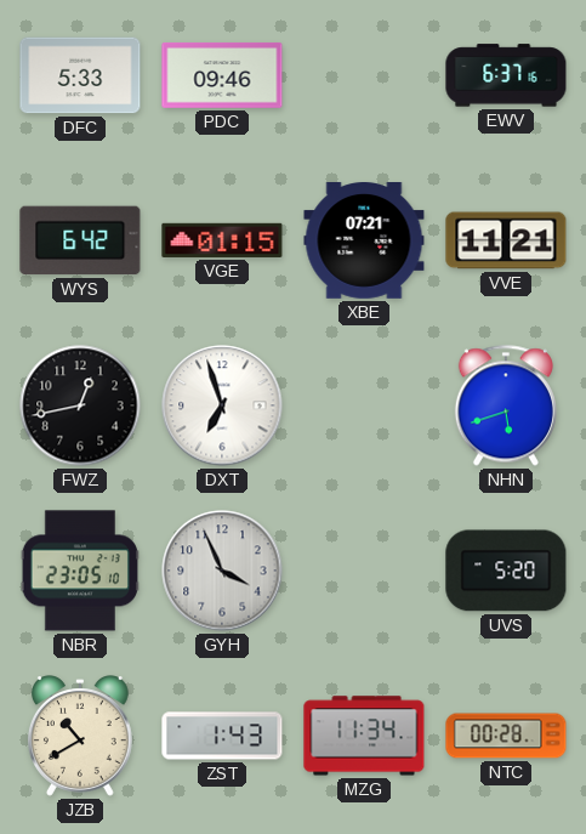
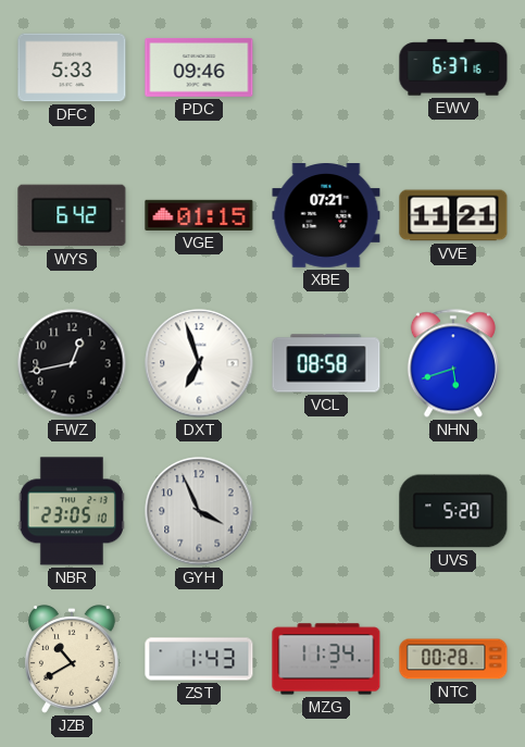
VCL: none -> 08:58
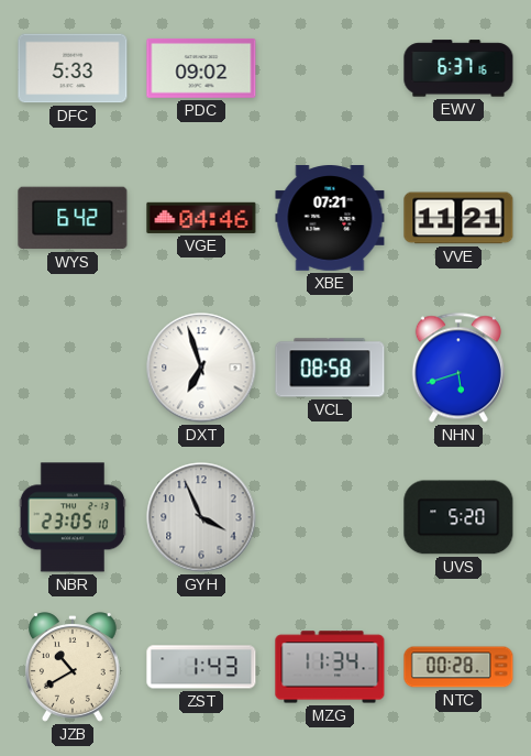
PDC: 09:46 -> 09:02
VGE: 01:15 -> 04:46
FWZ: 12:43 -> none
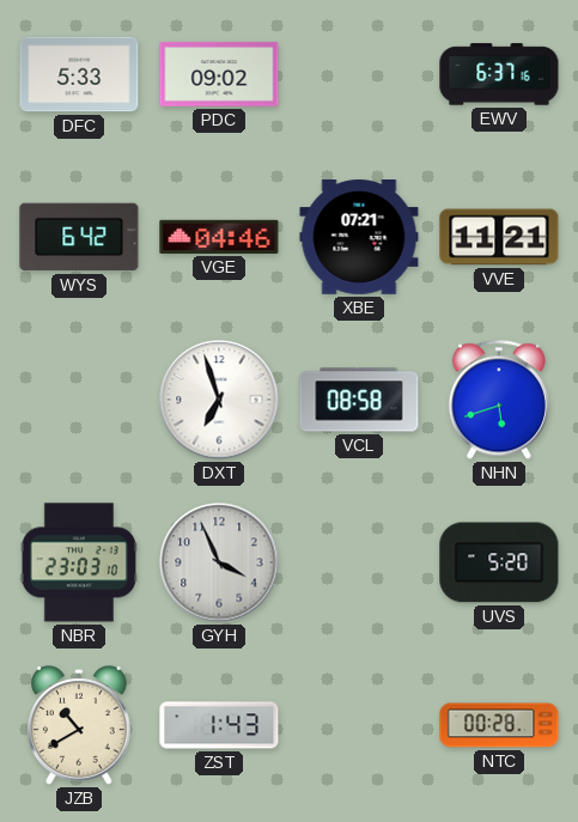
NBR: 23:05 -> 23:03
MZG: 11:34 -> none
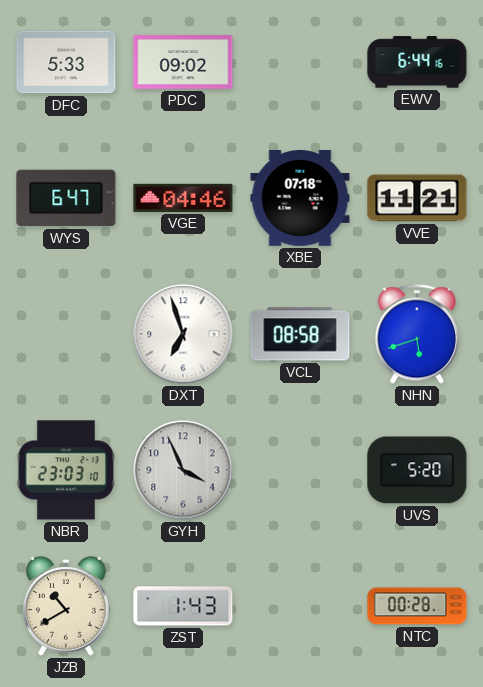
EWV: 6:37 -> 6:44
WYS: 6:42 -> 6:47
XBE: 07:21 -> 07:18
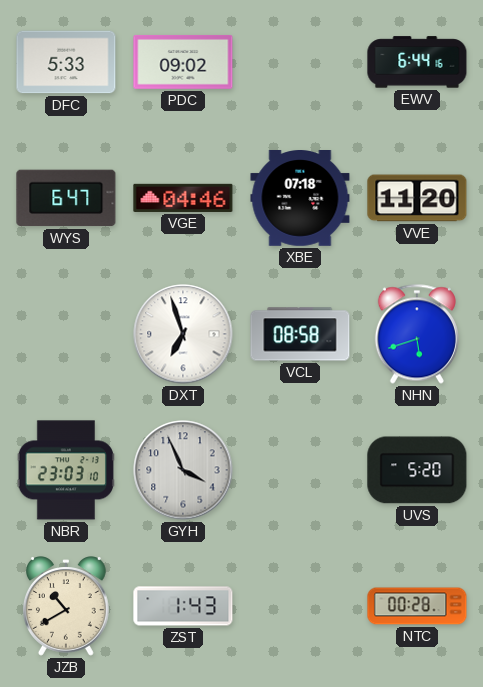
VVE: 11:21 -> 11:20
